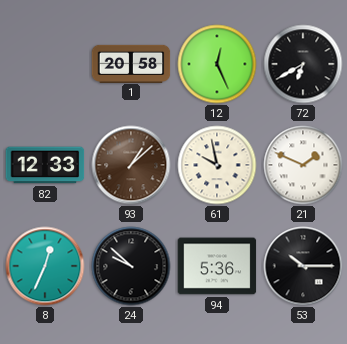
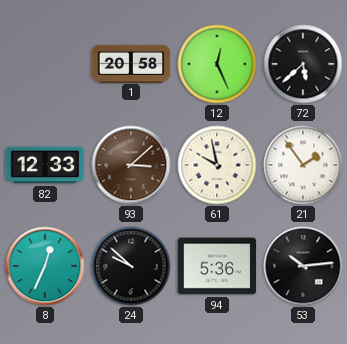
72: 6:40 -> 5:38
93: 1:08 -> 3:08
21: 1:49 -> 1:54
53: 10:15 -> 10:14
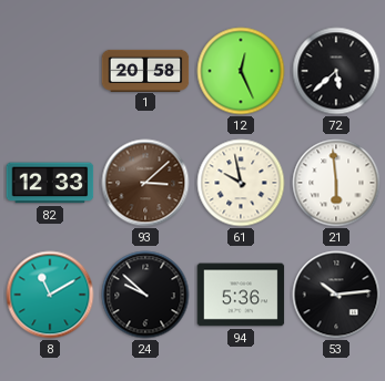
21: 1:54 -> 5:59
8: 12:34 -> 11:10
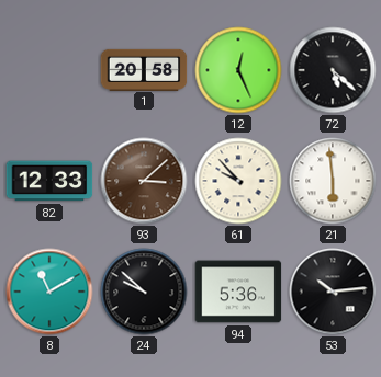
72: 5:38 -> 5:22
61: 9:58 -> 9:53
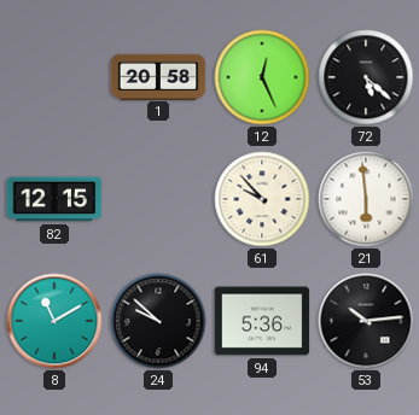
82: 12:33 -> 12:15
93: 3:08 -> none
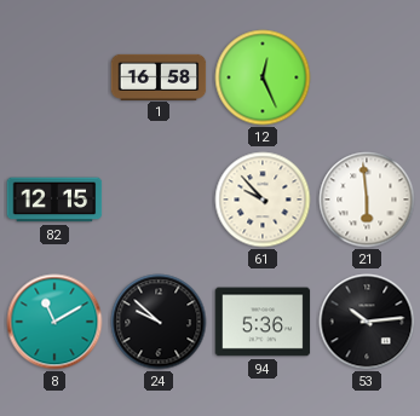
1: 20:58 -> 16:58
72: 5:22 -> none
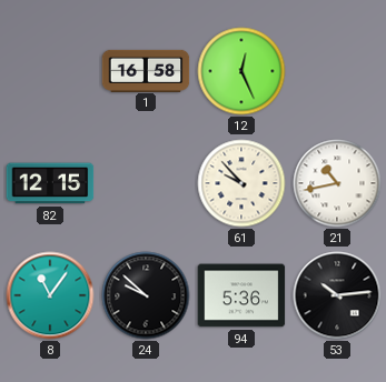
21: 5:59 -> 10:43
8: 11:10 -> 11:06
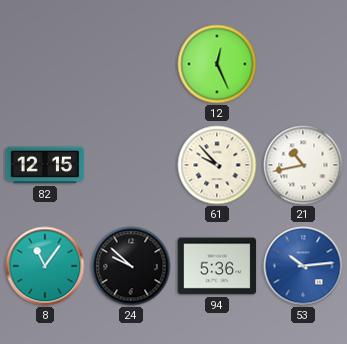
1: 16:58 -> none
53 dial: black -> blue
